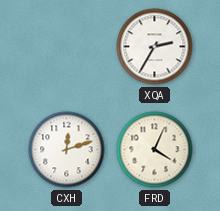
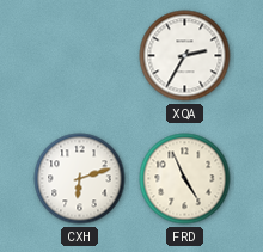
CXH: 12:12 -> 6:12
FRD: 4:04 -> 4:56
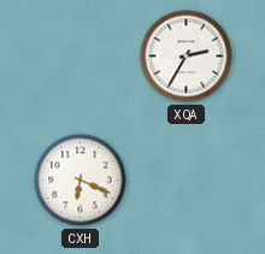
CXH: 6:12 -> 6:19
FRD: 4:56 -> none
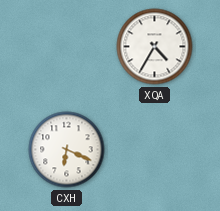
XQA: 2:35 -> 4:35
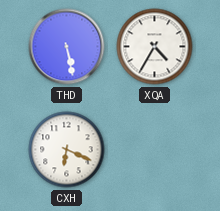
THD: none -> 5:28
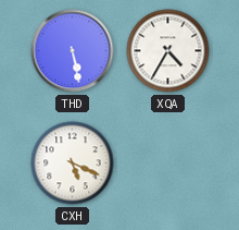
CXH: 6:19 -> 5:19
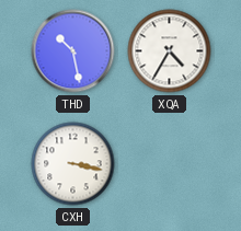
THD: 5:28 -> 10:28
CXH: 5:19 -> 3:17
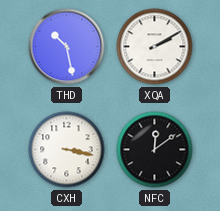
XQA: 4:35 -> 2:10
NFC: none -> 12:09
